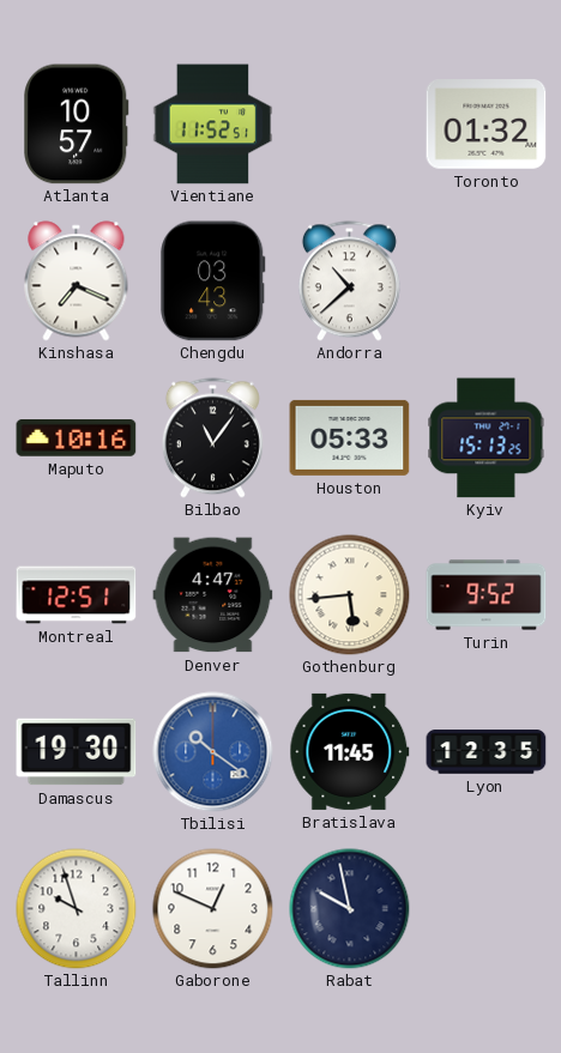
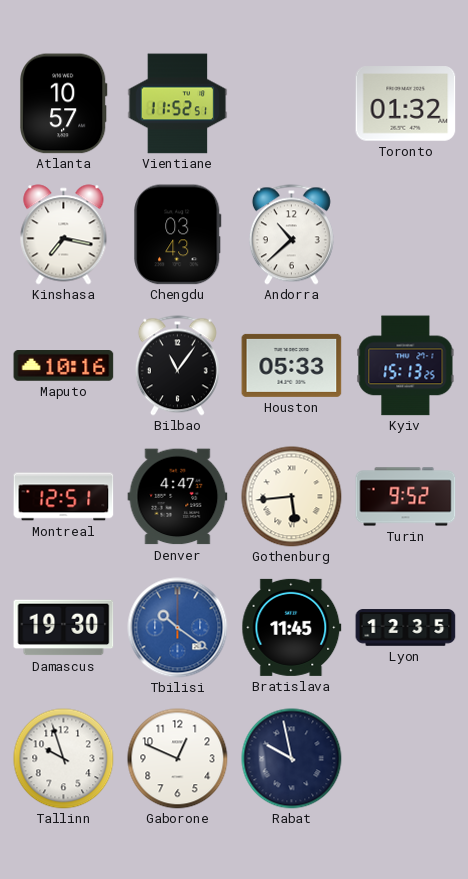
Kinshasa: 7:19 -> 7:17
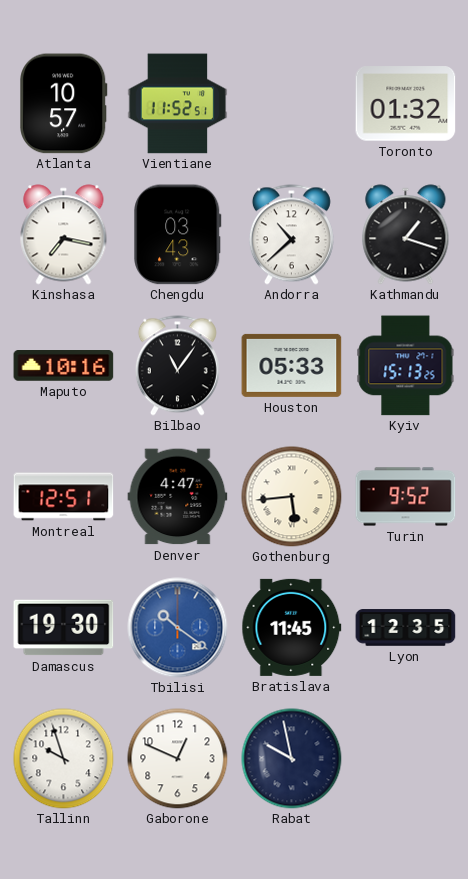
Kathmandu: none -> 1:18
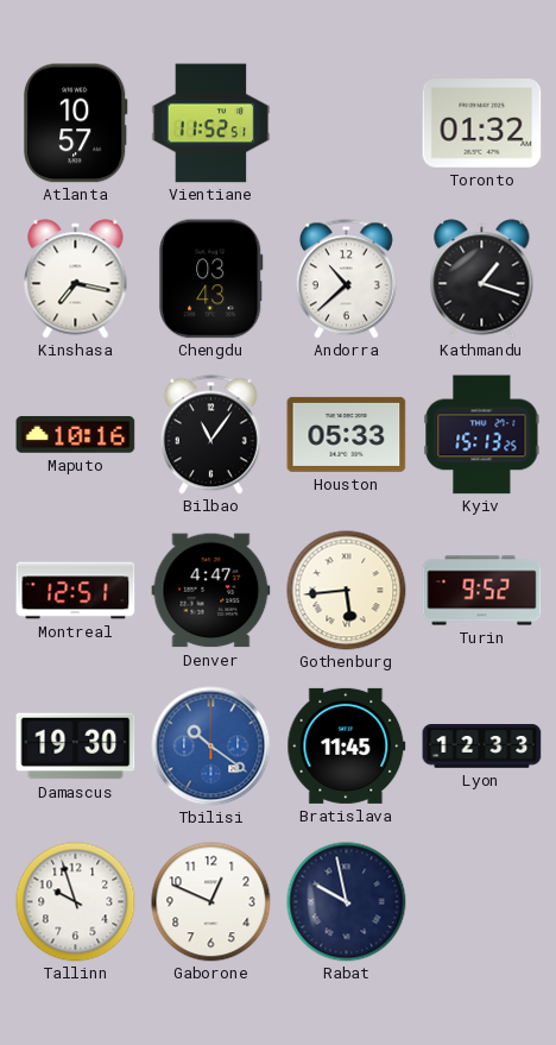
Lyon: 12:35 -> 12:33
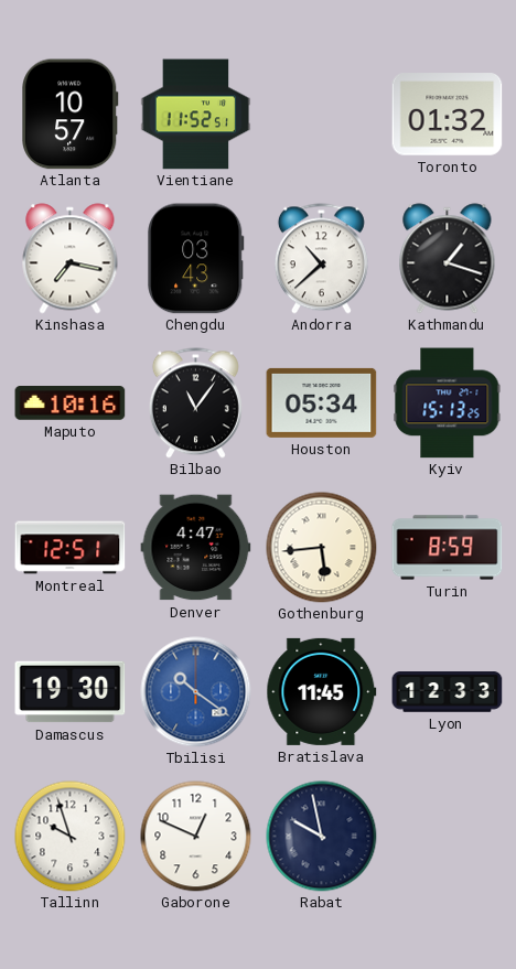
Houston: 05:33 -> 05:34
Turin: 9:52 -> 8:59
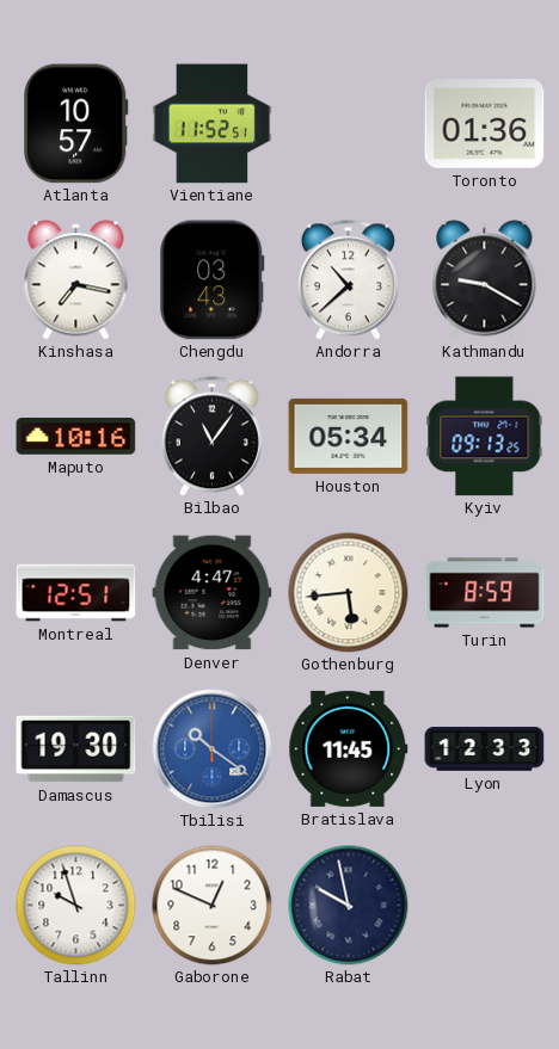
Toronto: 01:32 -> 01:36
Kathmandu: 1:18 -> 9:20
Kyiv: 15:13 -> 09:13
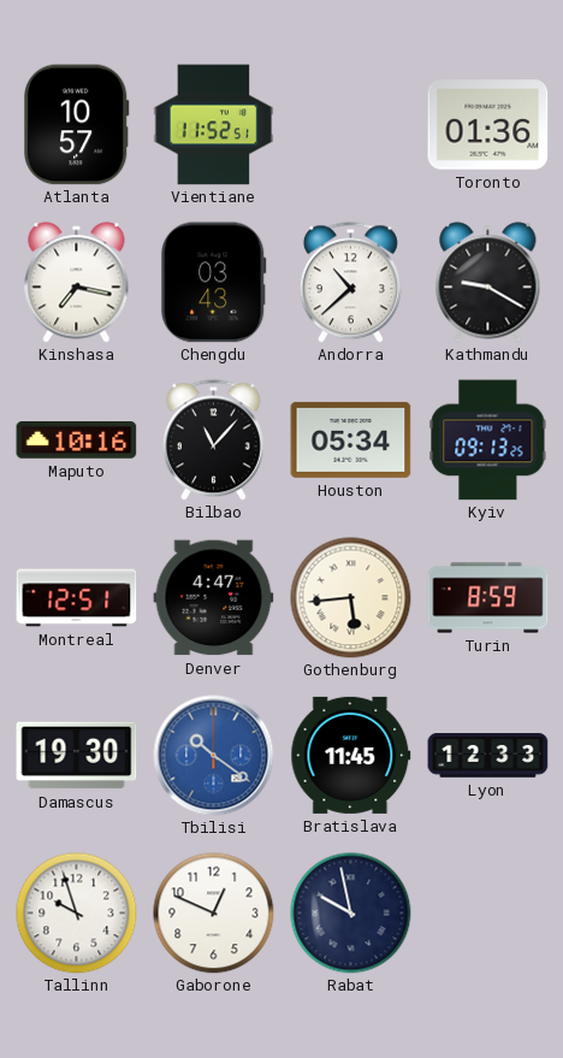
Bilbao: 11:06 -> 11:07
